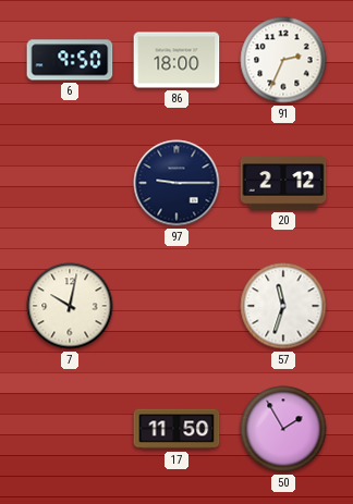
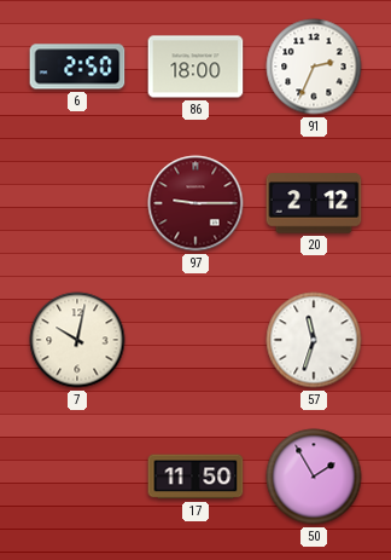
6: 9:50 -> 2:50
97 dial: navy -> burgundy
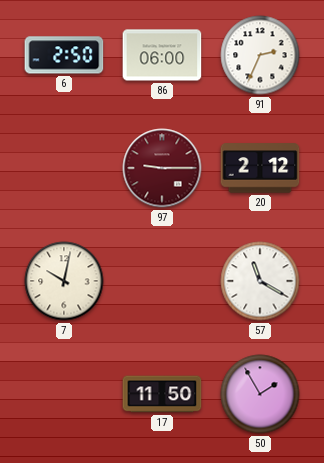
86: 18:00 -> 06:00
57: 11:33 -> 11:20
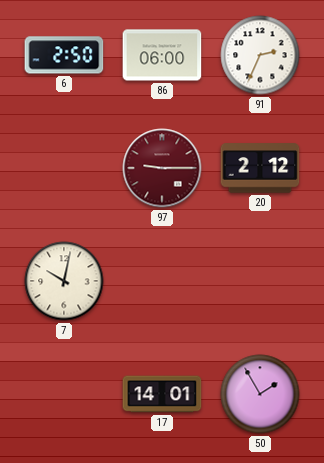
57: 11:20 -> none
17: 11:50 -> 14:01
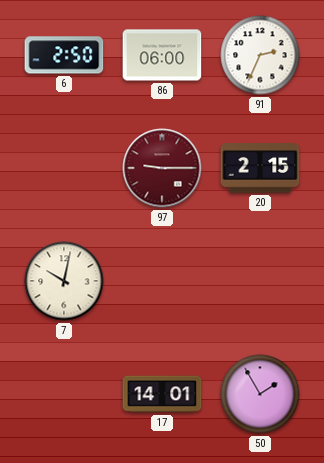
20: 2:12 -> 2:15
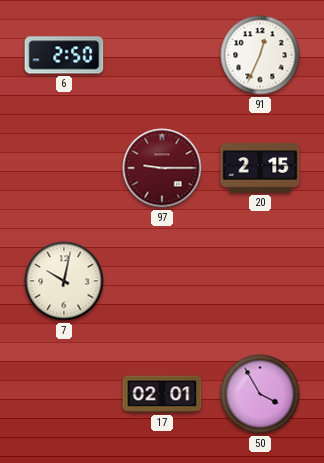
86: 06:00 -> none
91: 2:34 -> 12:34
17: 14:01 -> 02:01
50: 1:55 -> 3:55
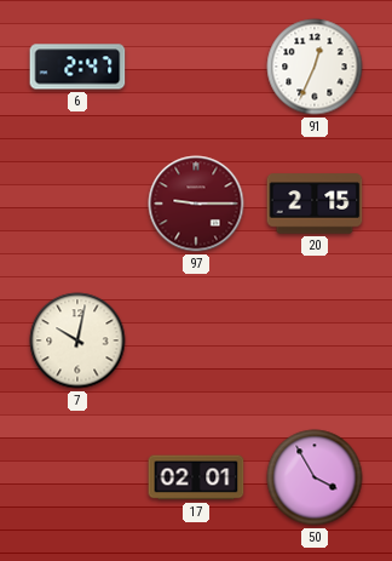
6: 2:50 -> 2:47
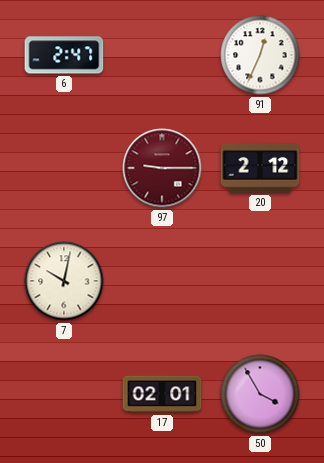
20: 2:15 -> 2:12
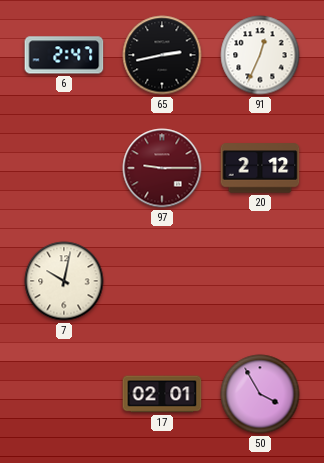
65: none -> 2:43
